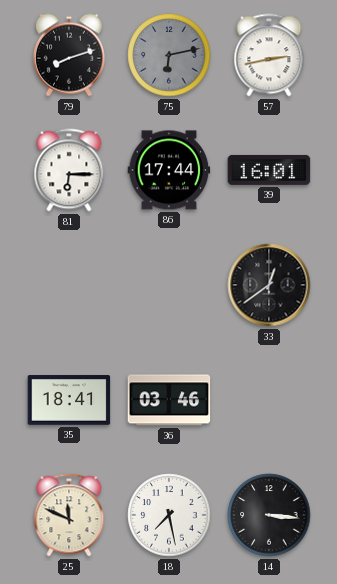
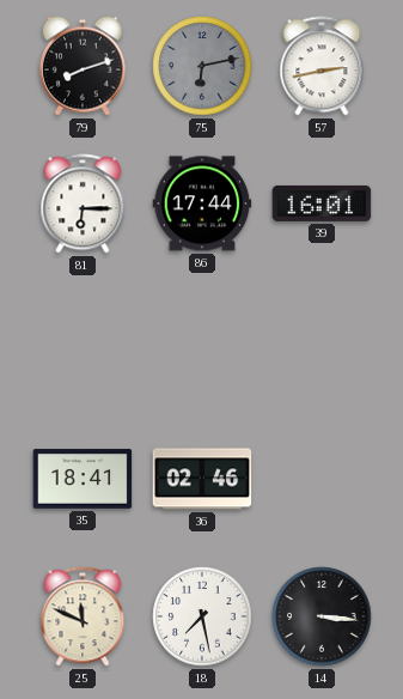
33: 12:39 -> none
36: 03:46 -> 02:46
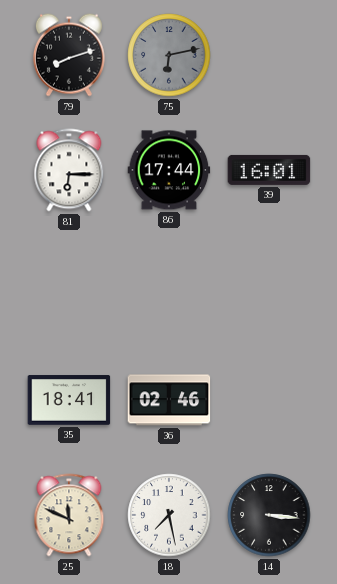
57: 2:43 -> none
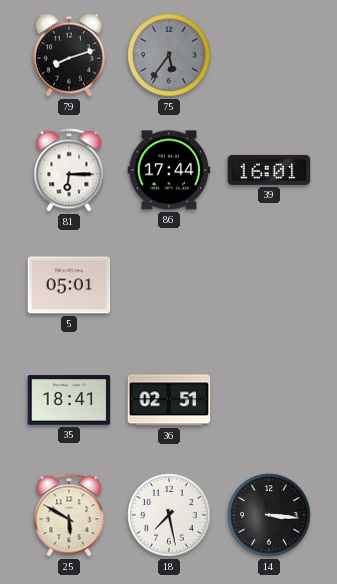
75: 6:13 -> 5:36
5: none -> 05:01
36: 02:46 -> 02:51
25: 11:49 -> 5:50
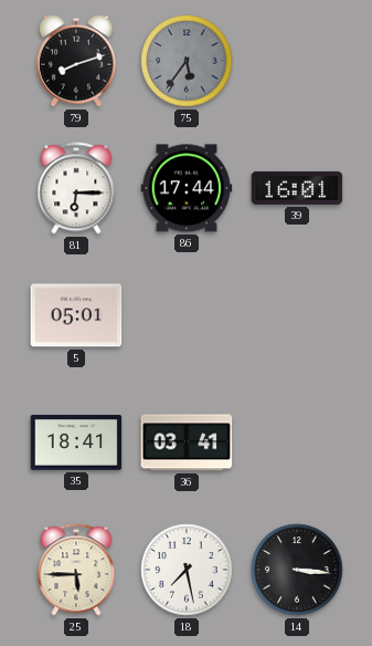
36: 02:51 -> 03:41
25: 5:50 -> 5:45
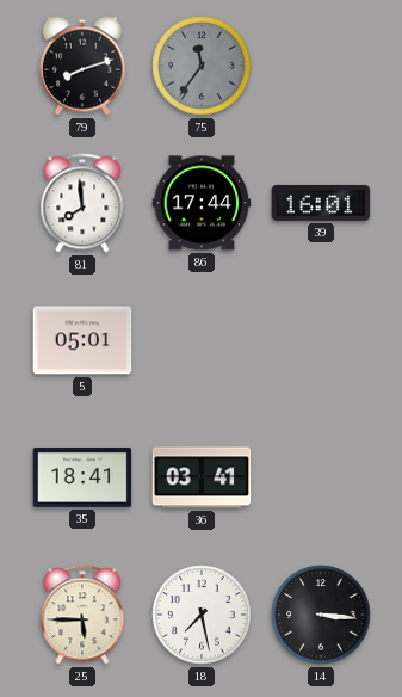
75: 5:36 -> 11:36
81: 6:15 -> 7:59
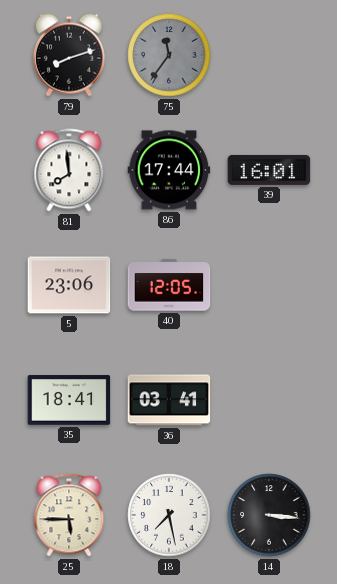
5: 05:01 -> 23:06
40: none -> 12:05
